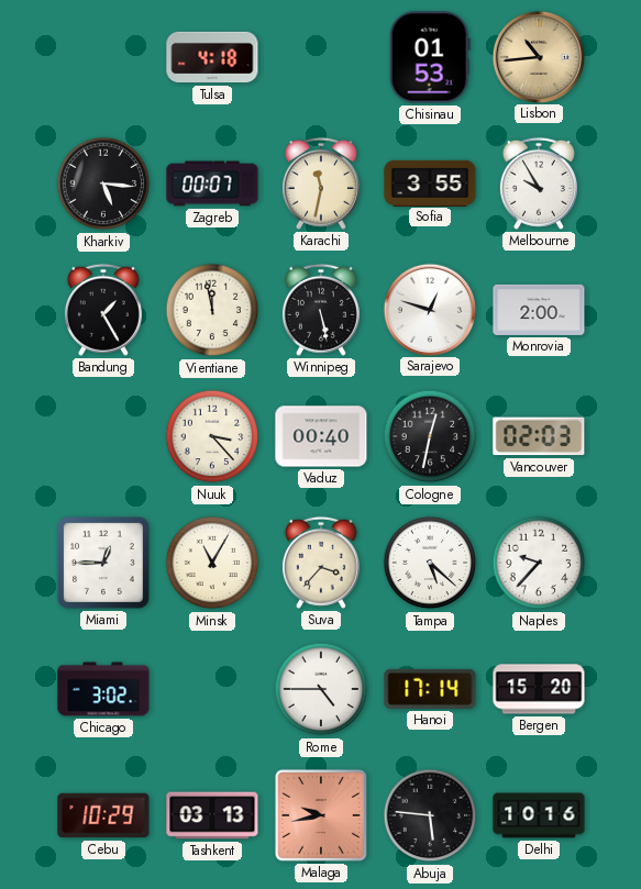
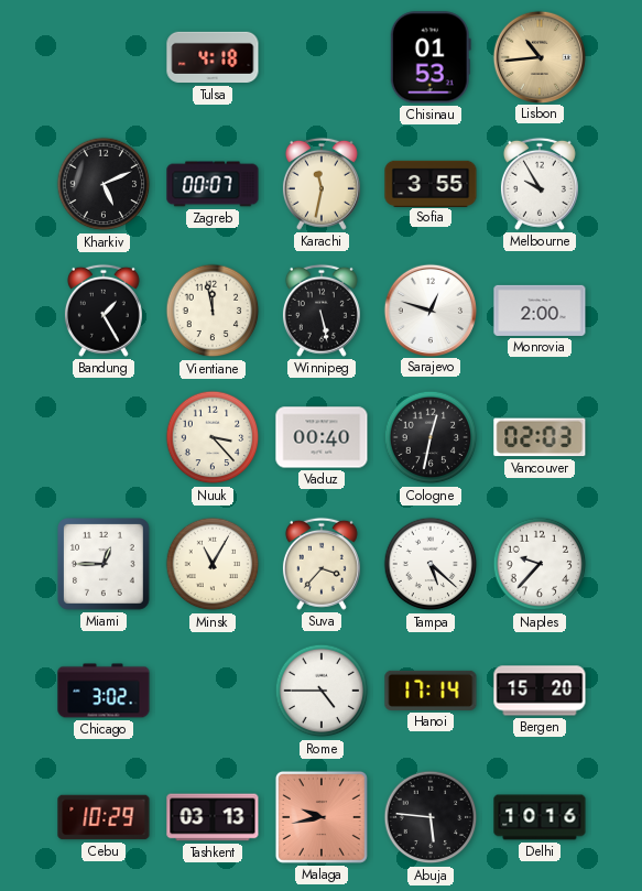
Kharkiv: 5:16 -> 5:11
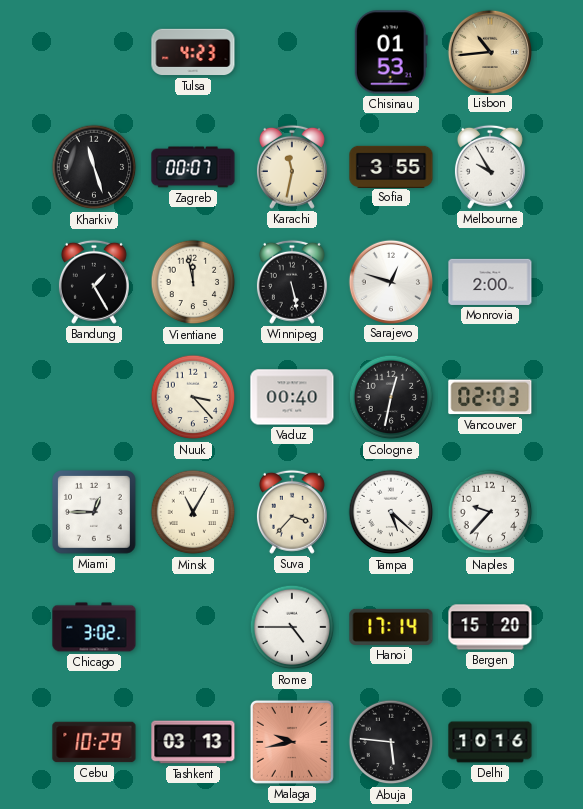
Tulsa: 4:18 -> 4:23
Kharkiv: 5:11 -> 11:27
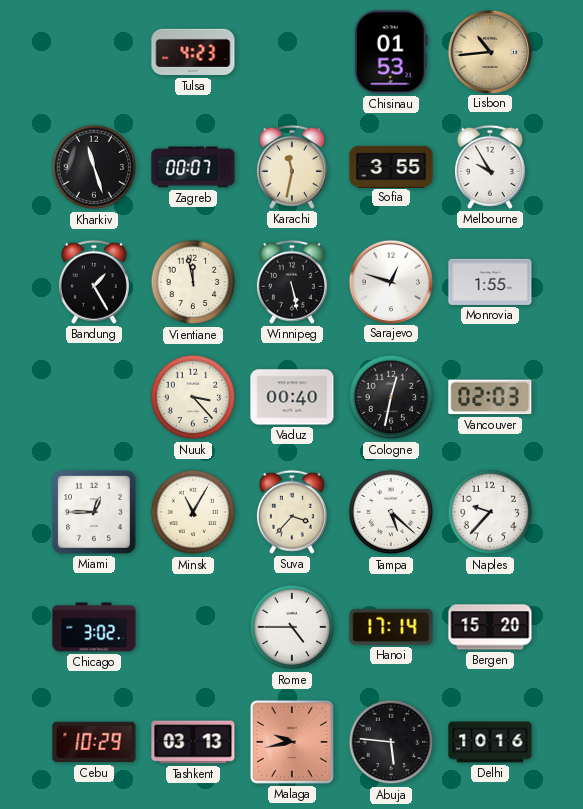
Monrovia: 2:00 -> 1:55
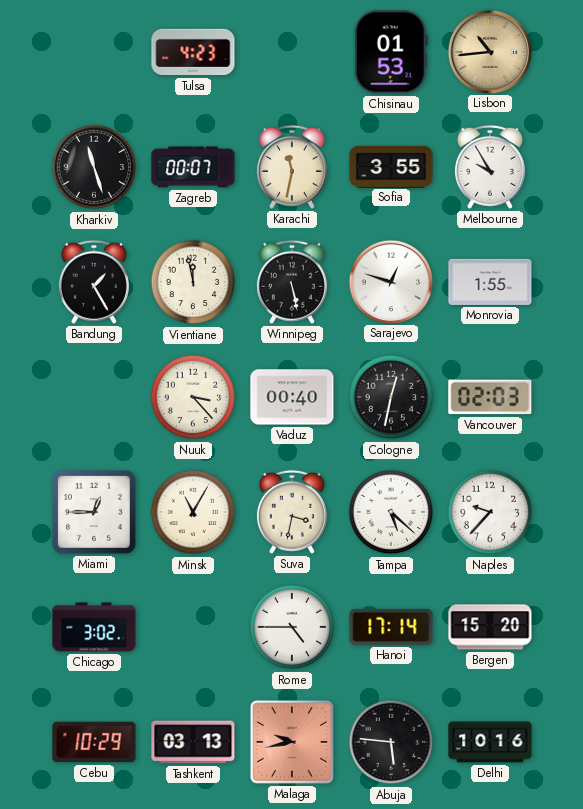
Suva: 3:37 -> 3:32
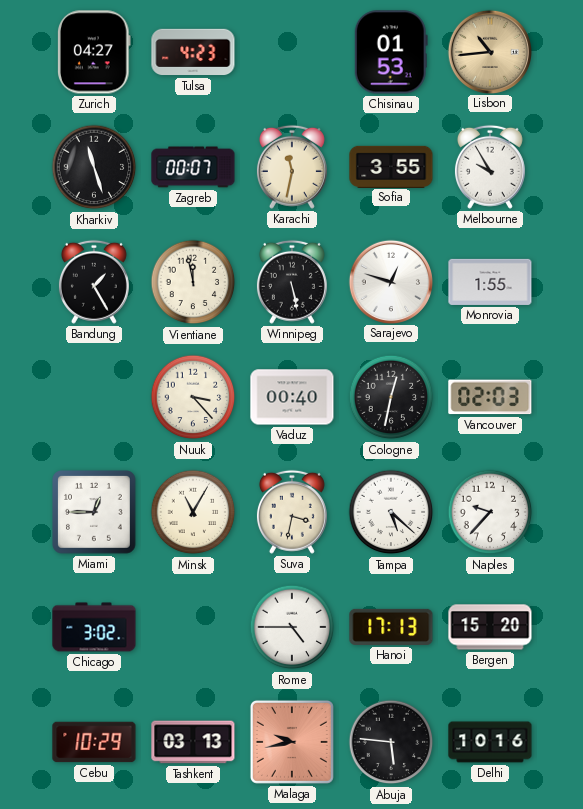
Zurich: none -> 04:27
Hanoi: 17:14 -> 17:13
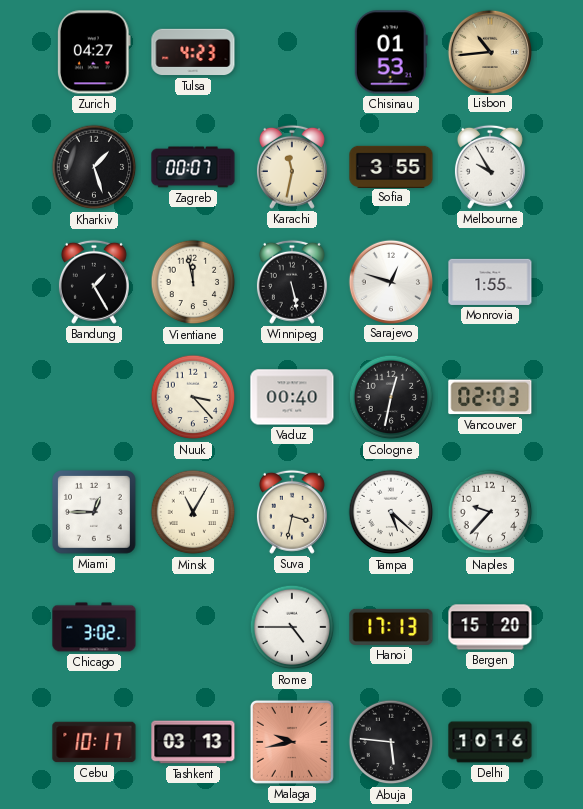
Kharkiv: 11:27 -> 1:27
Cebu: 10:29 -> 10:17
